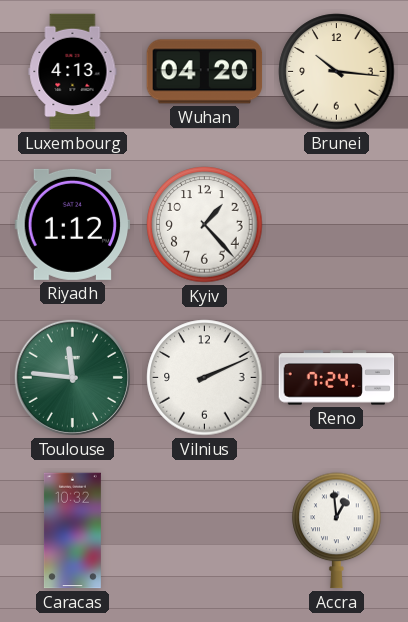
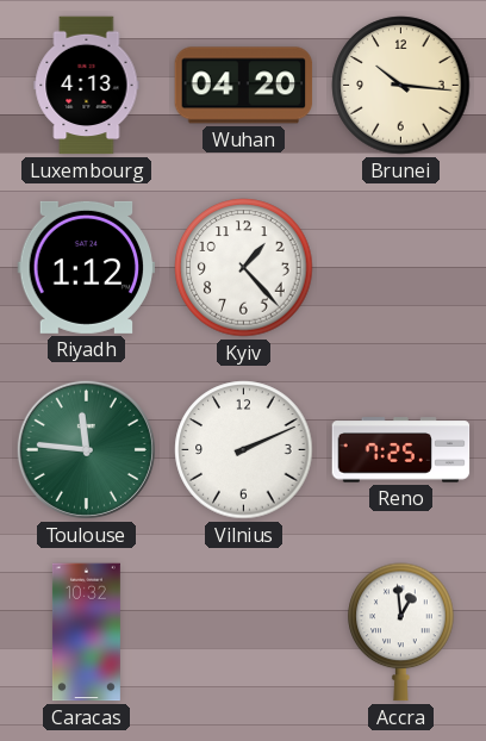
Reno: 7:24 -> 7:25
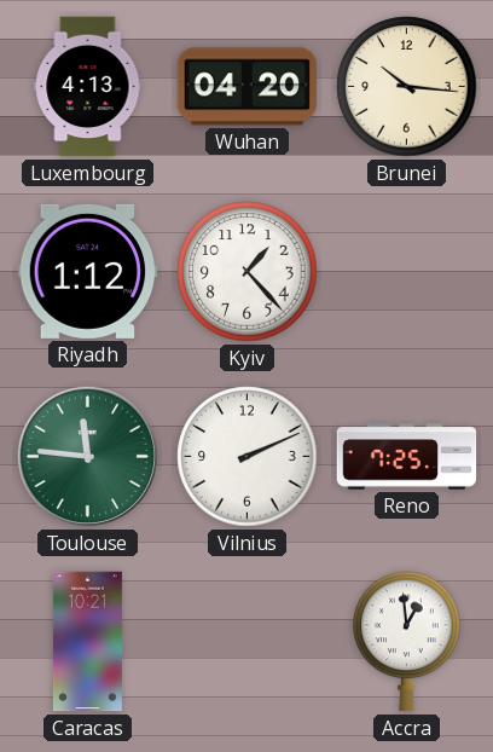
Caracas: 10:32 -> 10:21
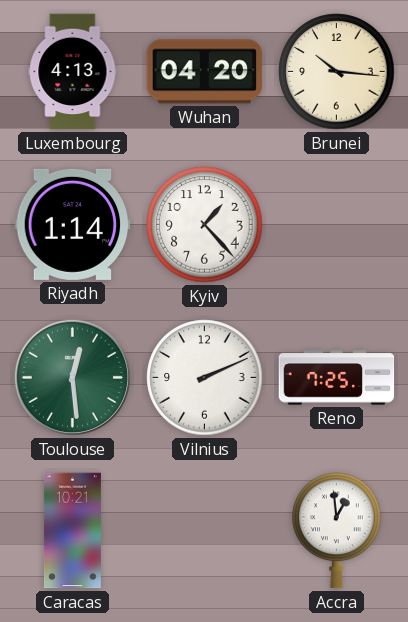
Riyadh: 1:12 -> 1:14
Toulouse: 11:46 -> 12:29
